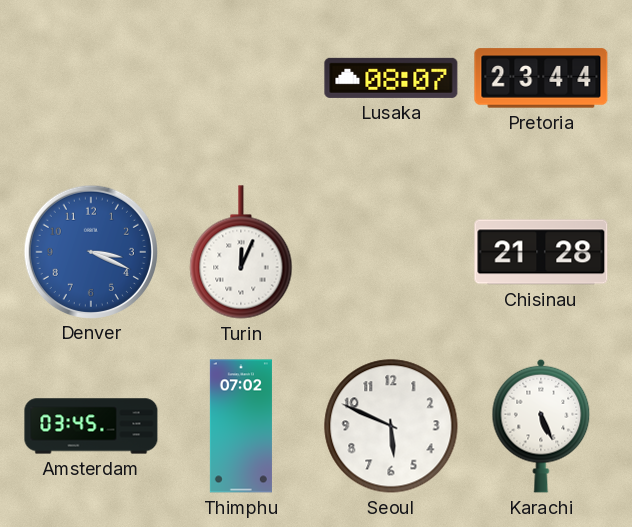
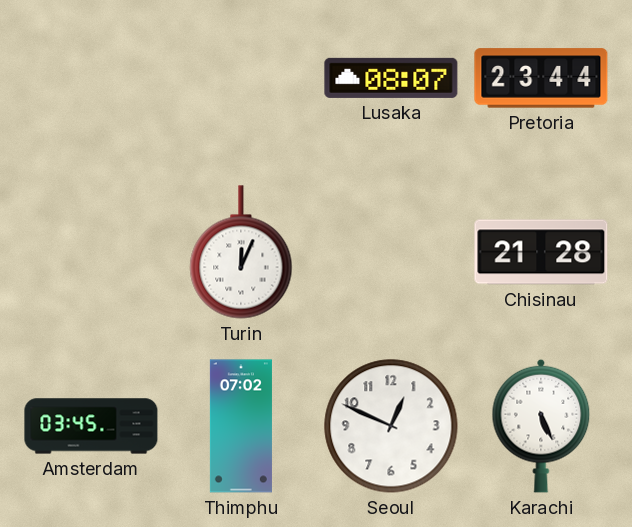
Denver: 3:19 -> none
Seoul: 5:49 -> 12:49
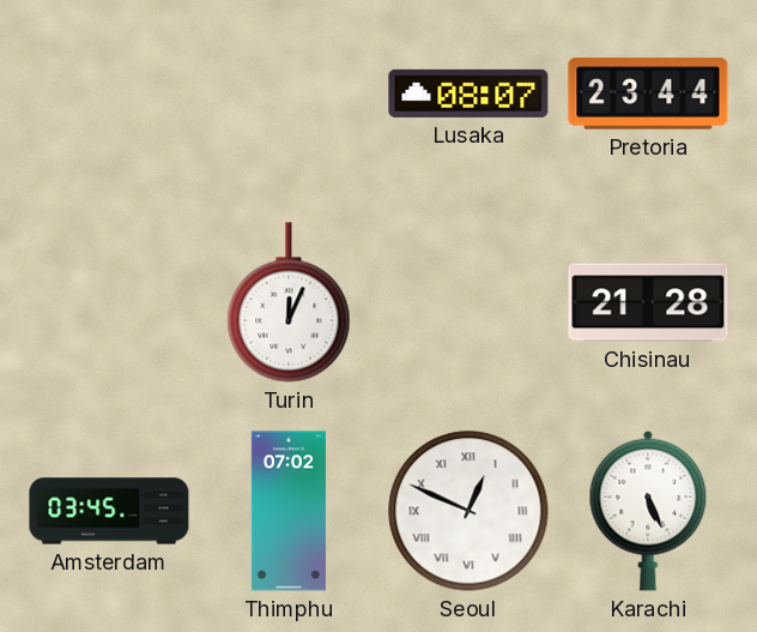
Seoul numerals: Arabic -> Roman
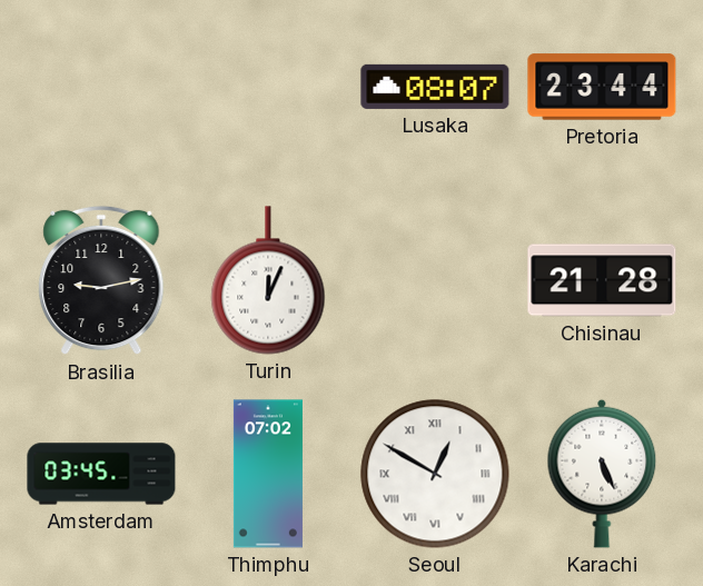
Brasilia: none -> 9:13
Seoul: 12:49 -> 12:50
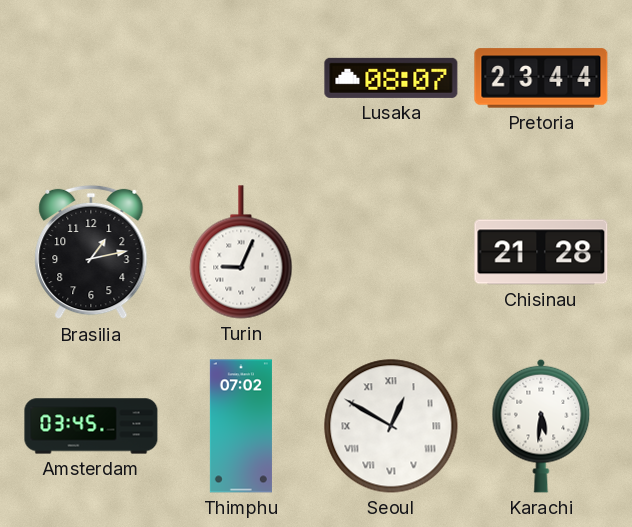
Brasilia: 9:13 -> 1:13
Turin: 12:04 -> 9:04
Karachi: 5:26 -> 5:31
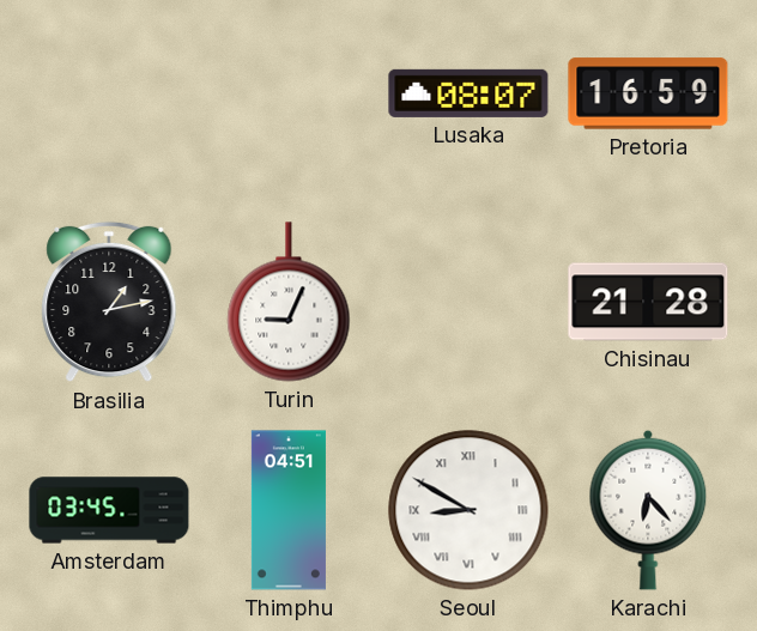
Pretoria: 23:44 -> 16:59
Thimphu: 07:02 -> 04:51
Seoul: 12:50 -> 8:50
Karachi: 5:31 -> 6:23
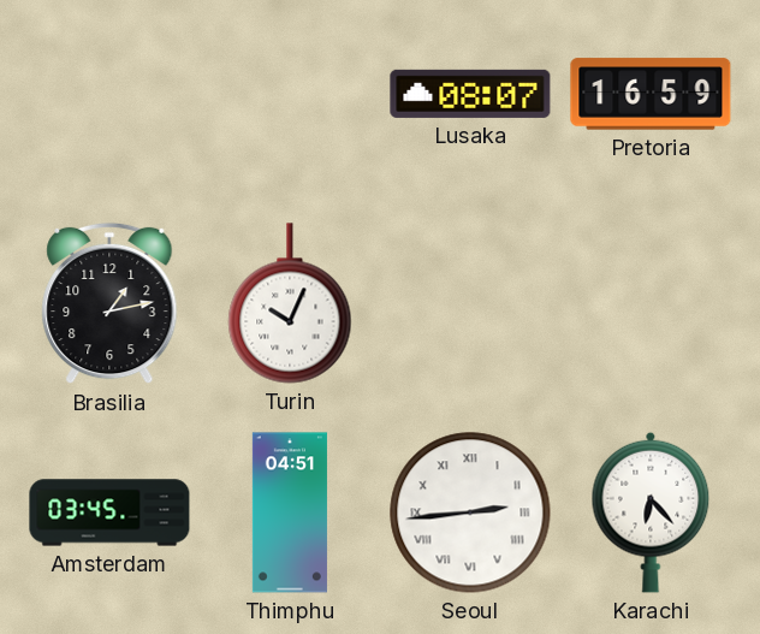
Turin: 9:04 -> 10:04
Chisinau: 21:28 -> none
Seoul: 8:50 -> 2:44
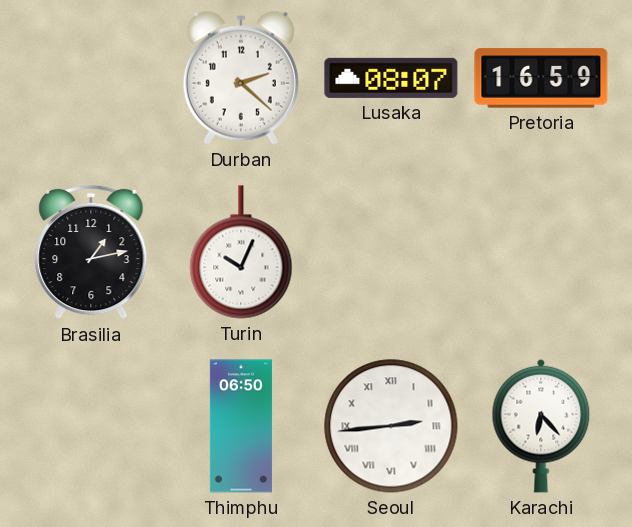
Durban: none -> 2:22
Amsterdam: 03:45 -> none
Thimphu: 04:51 -> 06:50
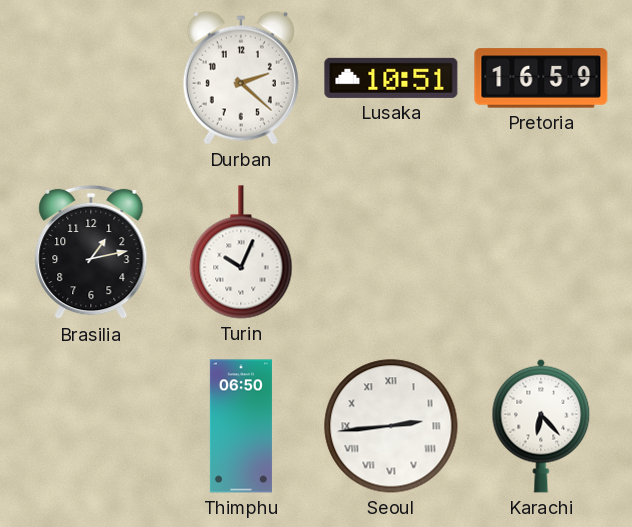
Lusaka: 08:07 -> 10:51
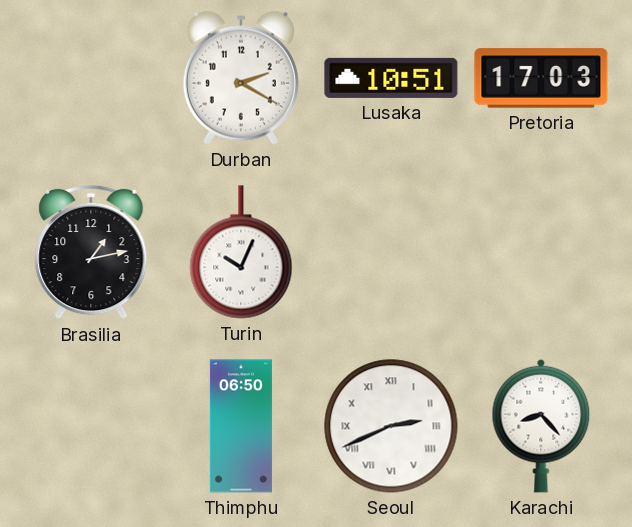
Durban: 2:22 -> 2:20
Pretoria: 16:59 -> 17:03
Seoul: 2:44 -> 2:41
Karachi: 6:23 -> 8:23
